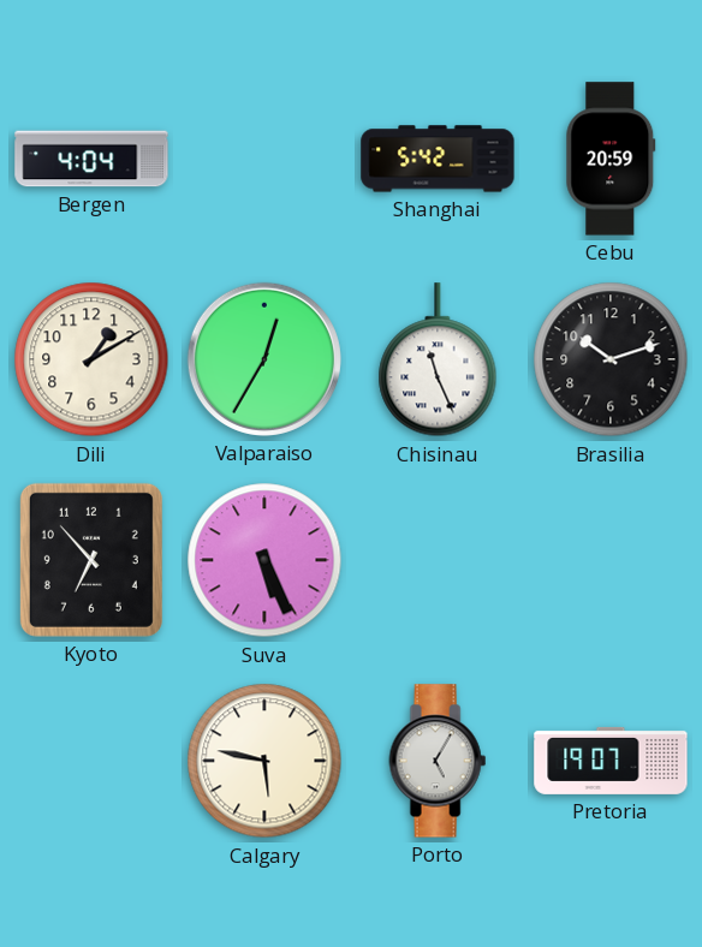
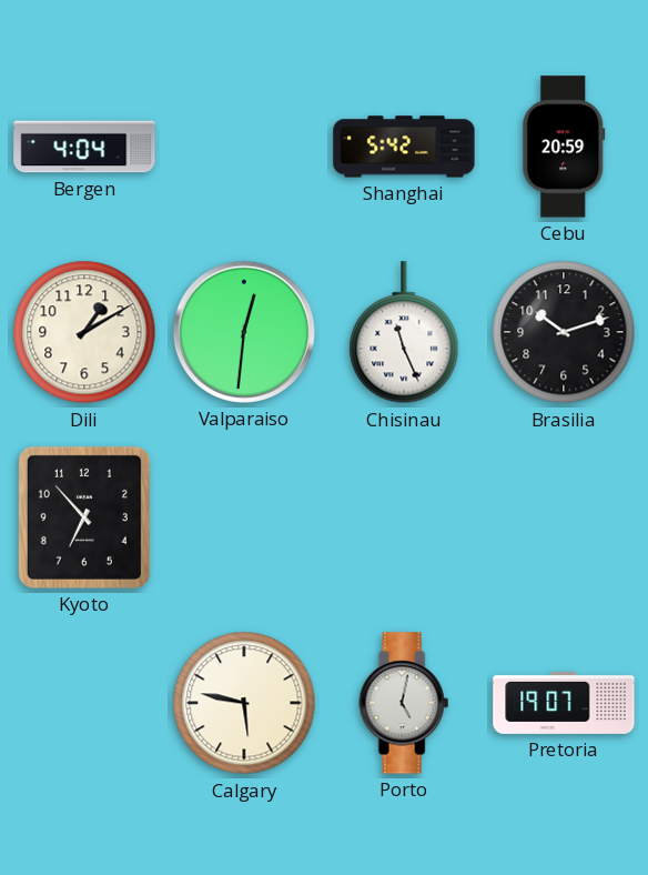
Valparaiso: 12:35 -> 12:31
Suva: 5:26 -> none
Porto: 5:05 -> 5:02
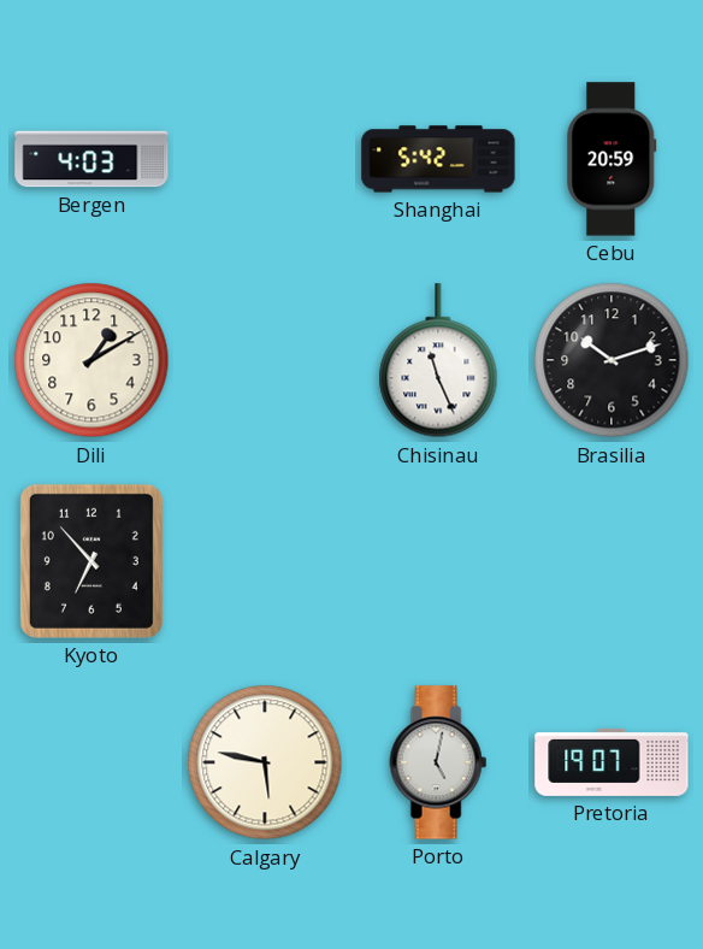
Bergen: 4:04 -> 4:03
Valparaiso: 12:31 -> none
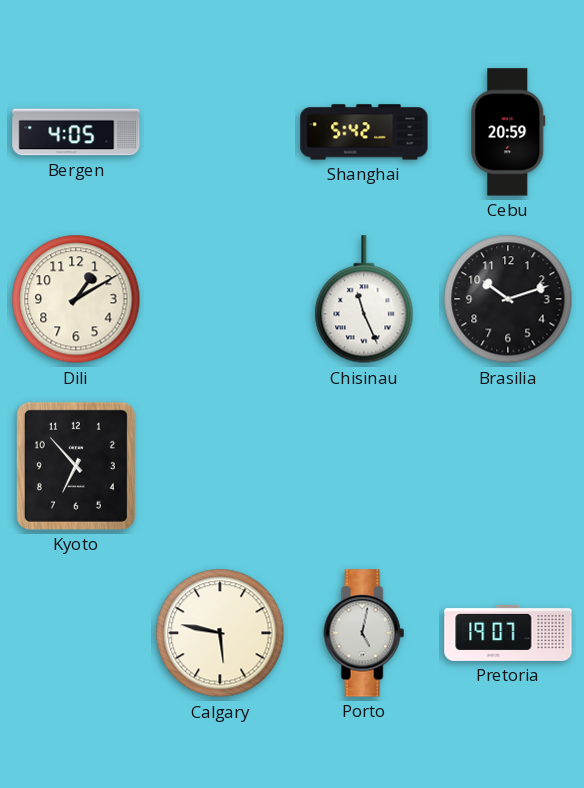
Bergen: 4:03 -> 4:05
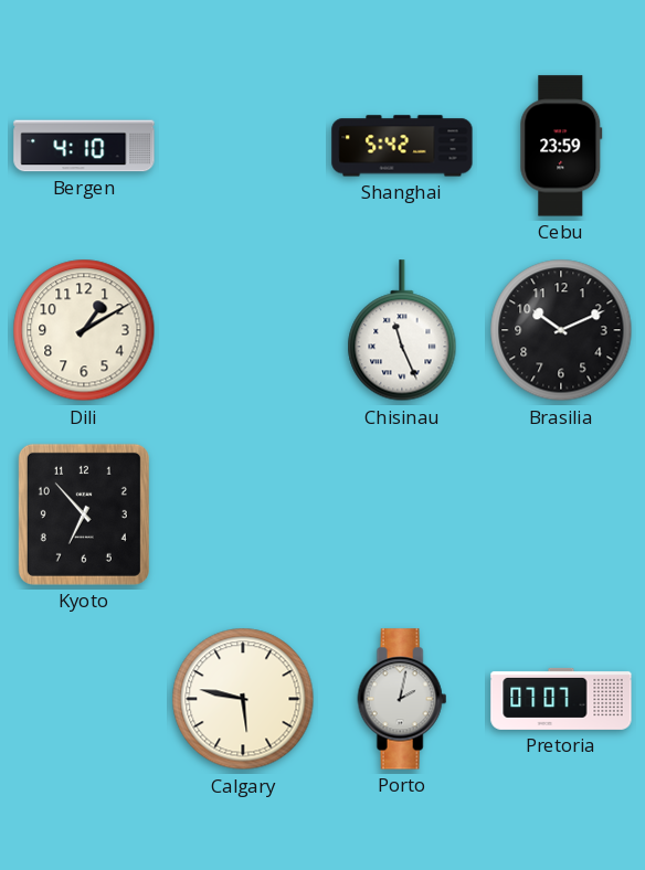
Bergen: 4:05 -> 4:10
Cebu: 20:59 -> 23:59
Brasilia: 10:12 -> 10:11
Porto: 5:02 -> 2:02
Pretoria: 19:07 -> 07:07
